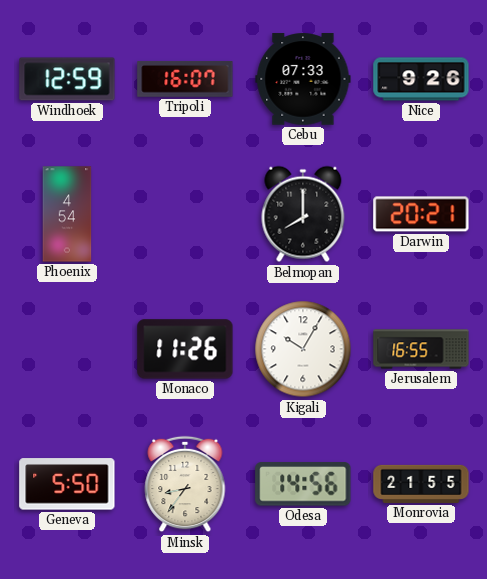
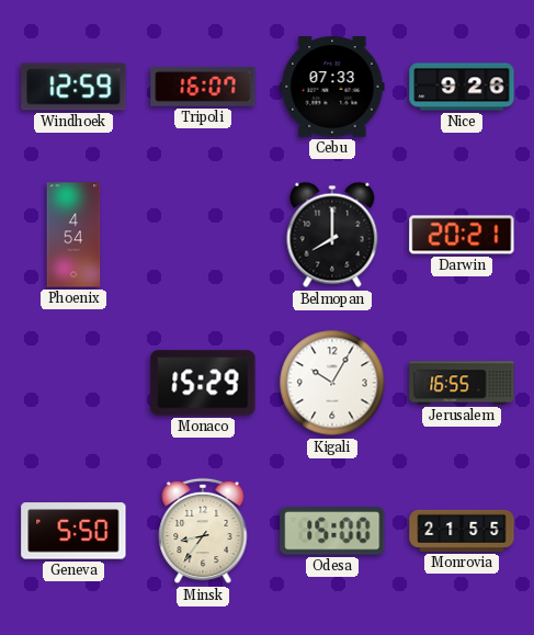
Monaco: 11:26 -> 15:29
Odesa: 14:56 -> 15:00
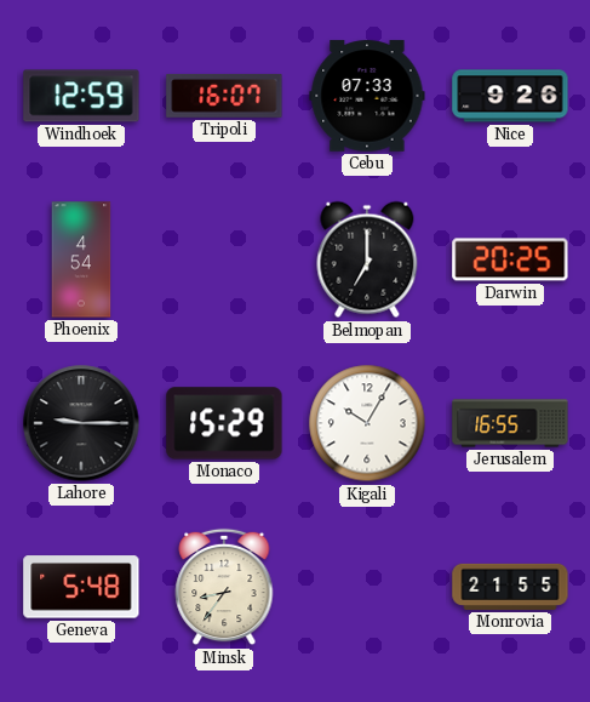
Belmopan: 8:00 -> 7:00
Darwin: 20:21 -> 20:25
Lahore: none -> 9:15
Geneva: 5:50 -> 5:48
Odesa: 15:00 -> none
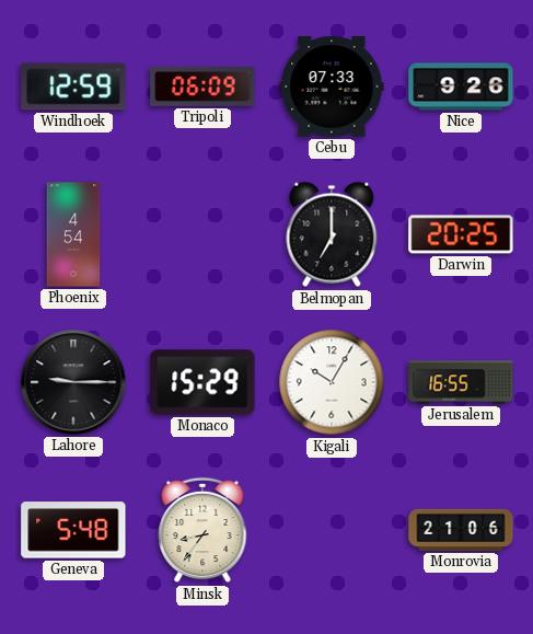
Tripoli: 16:07 -> 06:09
Monrovia: 21:55 -> 21:06
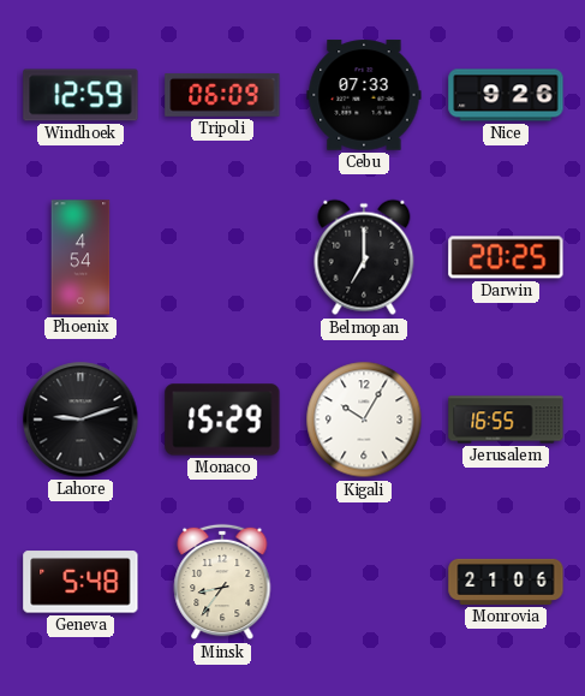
Lahore: 9:15 -> 9:12
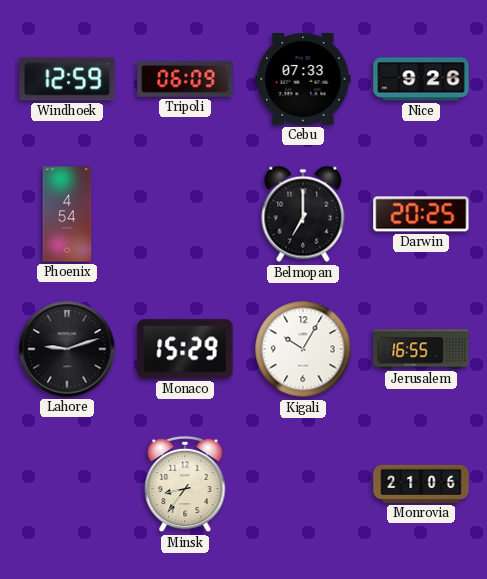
Geneva: 5:48 -> none
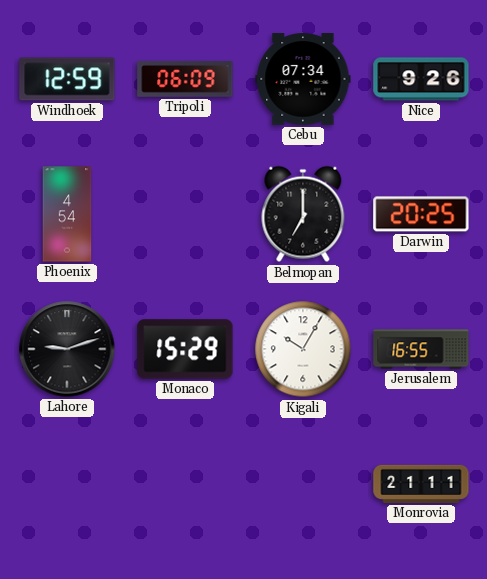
Cebu: 07:33 -> 07:34
Minsk: 8:36 -> none
Monrovia: 21:06 -> 21:11
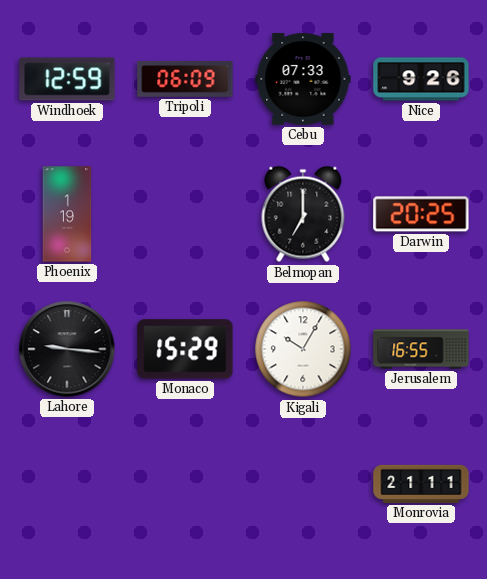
Cebu: 07:34 -> 07:33
Phoenix: 4:54 -> 1:19
Lahore: 9:12 -> 9:16
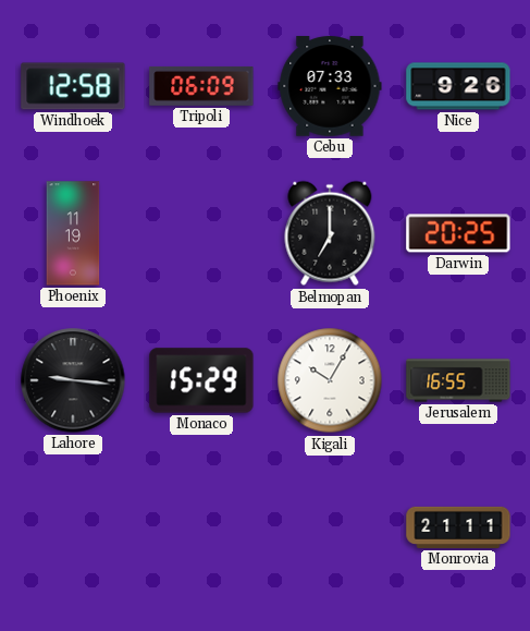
Windhoek: 12:59 -> 12:58
Phoenix: 1:19 -> 11:19
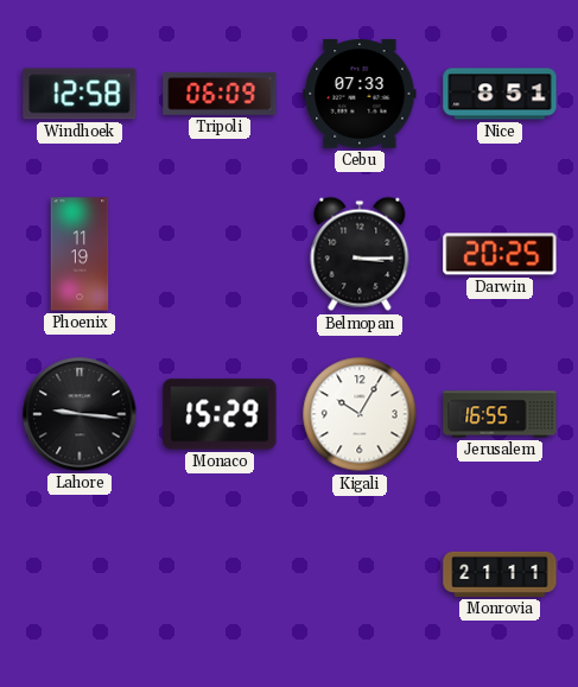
Nice: 9:26 -> 8:51
Belmopan: 7:00 -> 3:15
